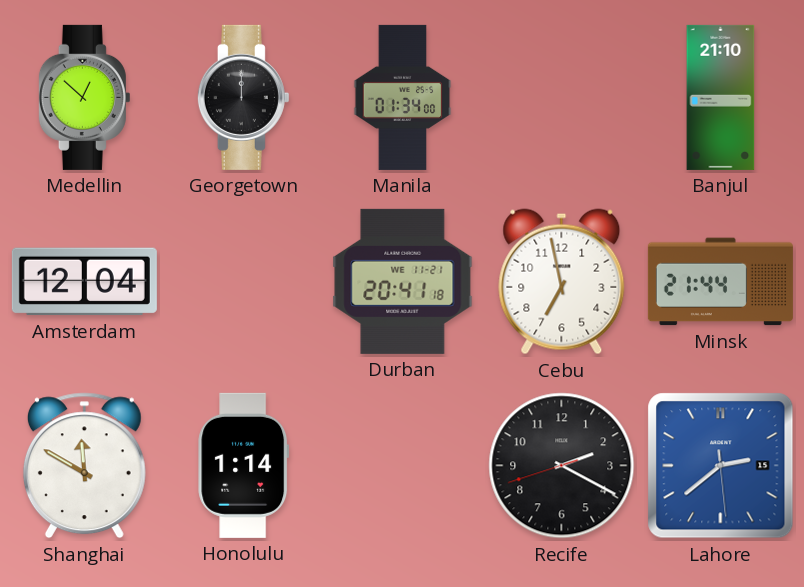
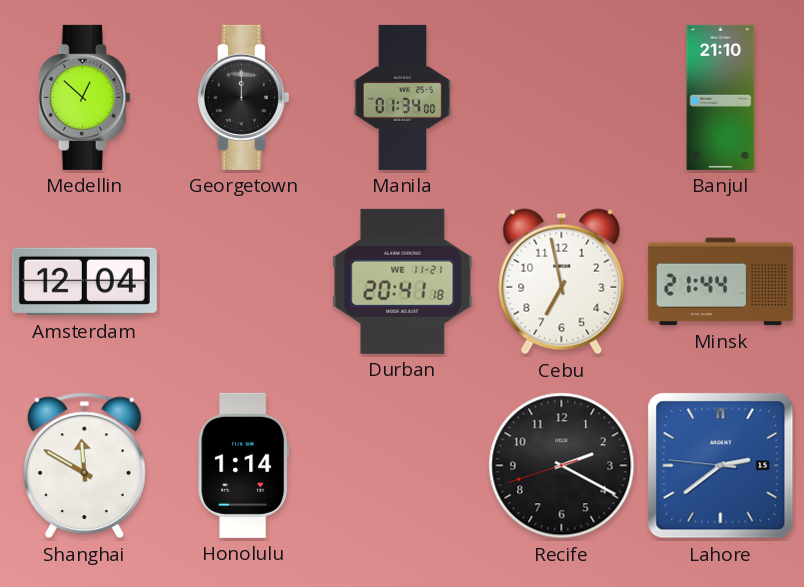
Lahore: 2:38:29 -> 2:38:46
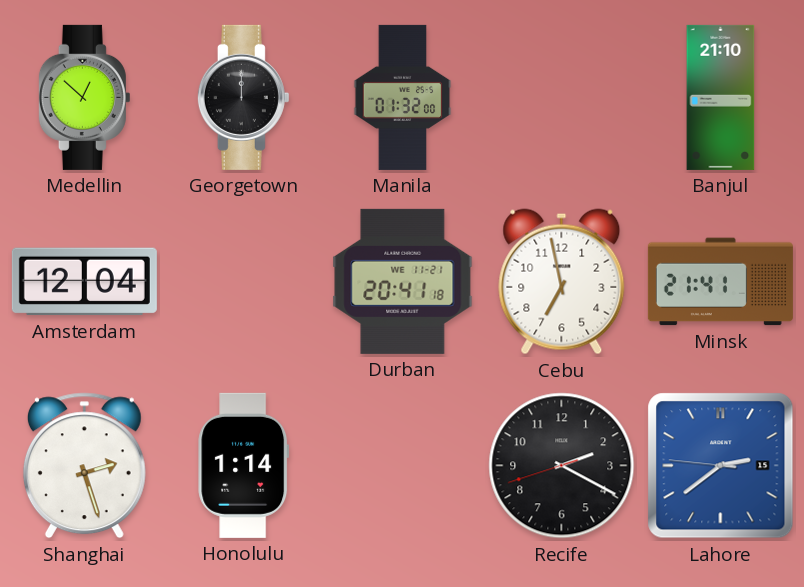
Manila: 01:34 -> 01:32
Minsk: 21:44 -> 21:41
Shanghai: 11:50 -> 2:27
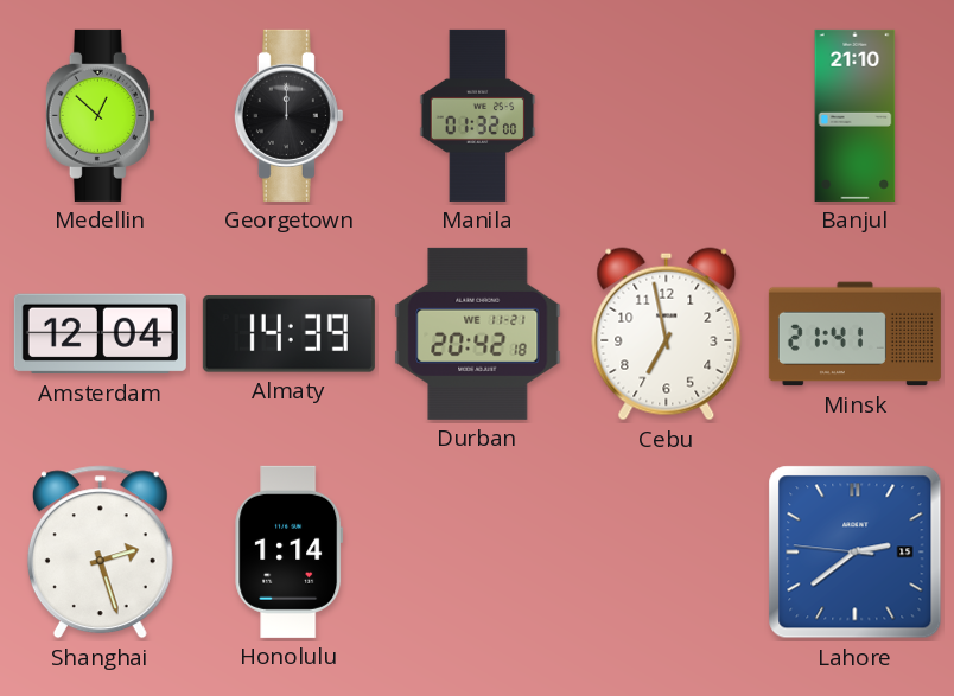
Almaty: none -> 14:39
Durban: 20:41 -> 20:42
Recife: 2:19 -> none
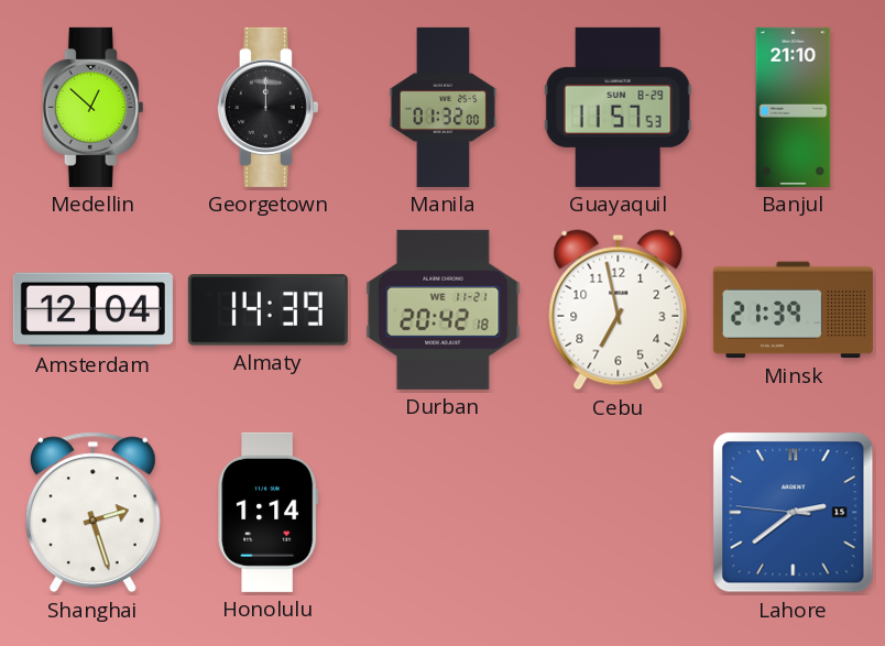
Guayaquil: none -> 11:57
Minsk: 21:41 -> 21:39
